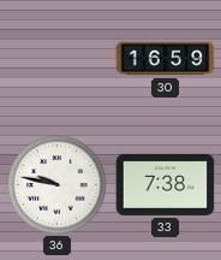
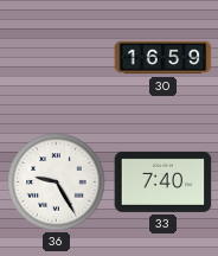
36: 9:47 -> 9:25
33: 7:38 -> 7:40
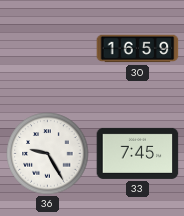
33: 7:40 -> 7:45
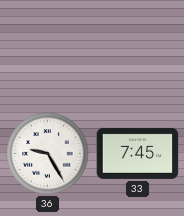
30: 16:59 -> none
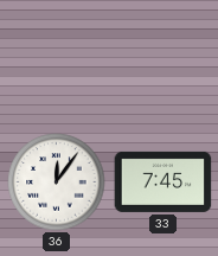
36: 9:25 -> 12:06
